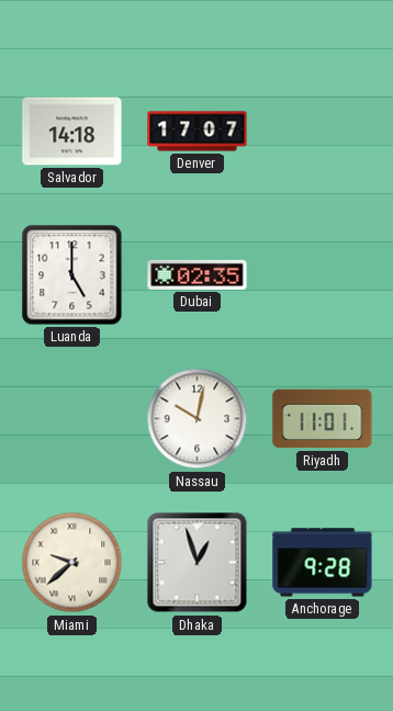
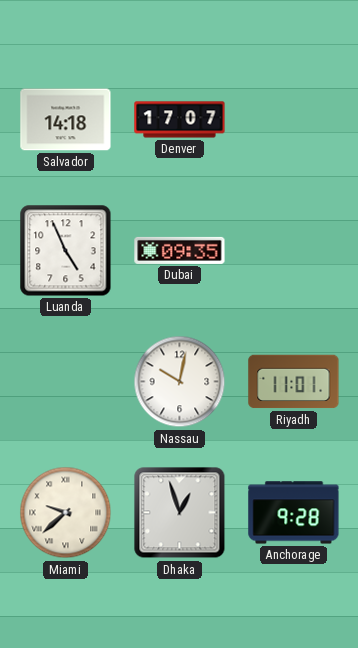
Luanda: 5:00 -> 4:56
Dubai: 02:35 -> 09:35
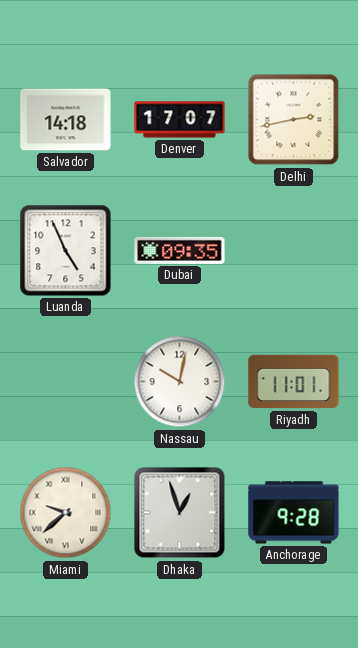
Delhi: none -> 2:43
